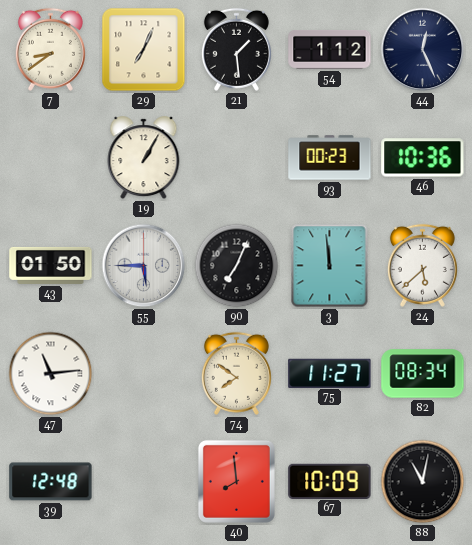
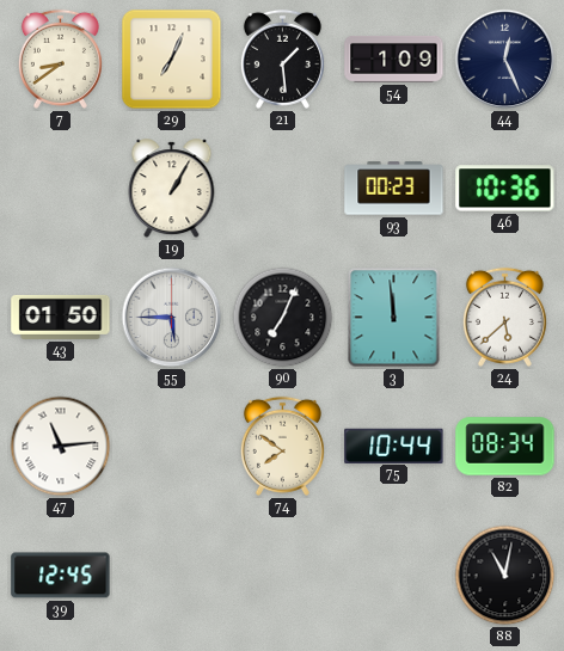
54: 1:12 -> 1:09
75: 11:27 -> 10:44
39: 12:48 -> 12:45
40: 7:59 -> none
67: 10:09 -> none
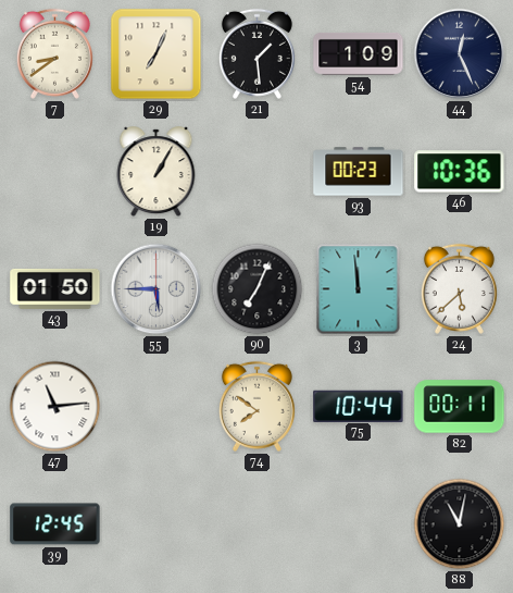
82: 08:34 -> 00:11
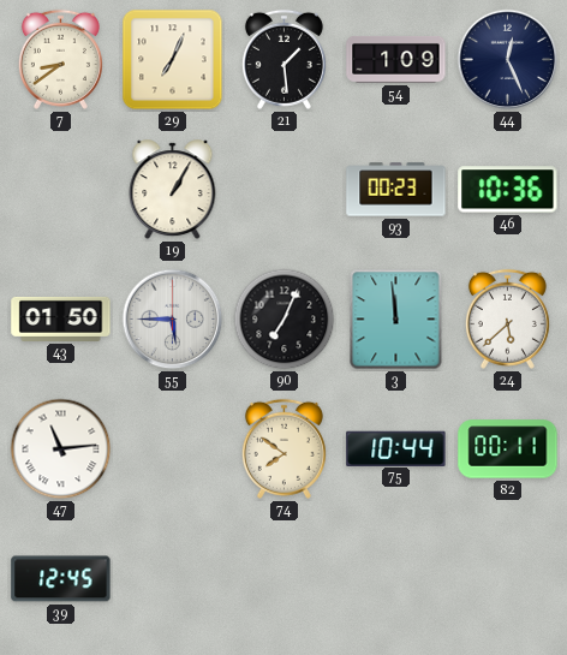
88: 11:02 -> none
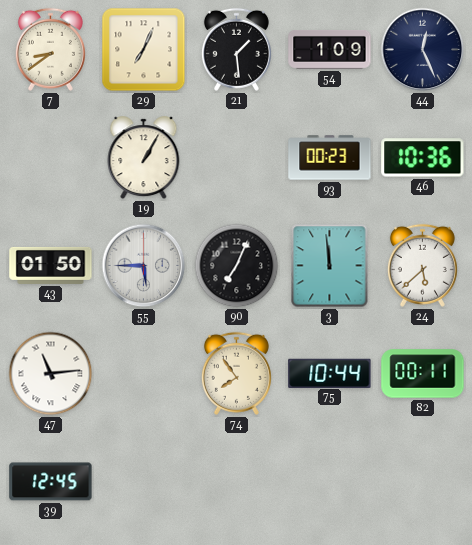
74: 7:51 -> 7:54
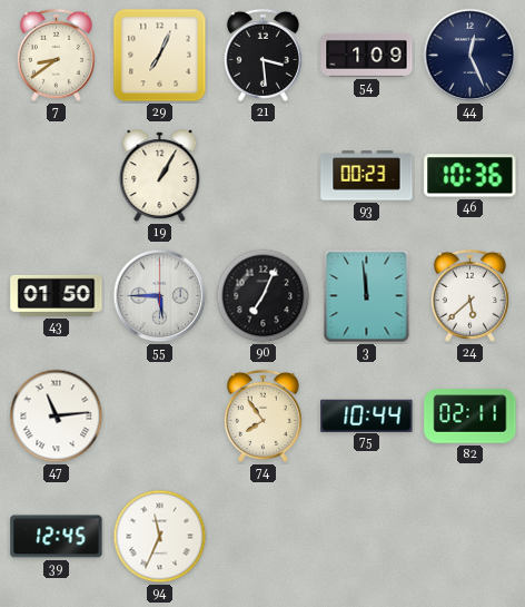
21: 1:29 -> 3:29
82: 00:11 -> 02:11
94: none -> 11:34
